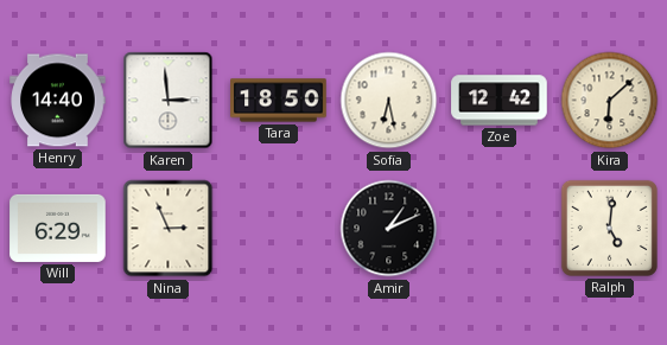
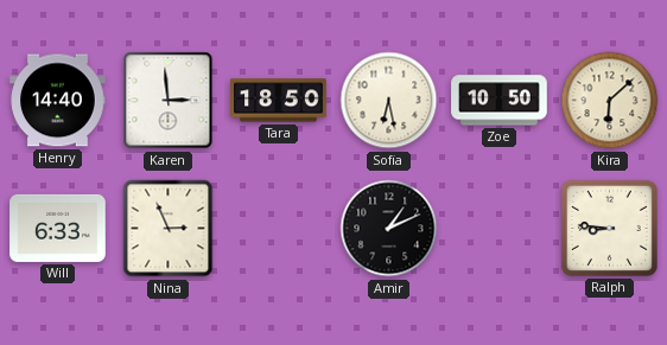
Zoe: 12:42 -> 10:50
Will: 6:29 -> 6:33
Ralph: 5:01 -> 8:46
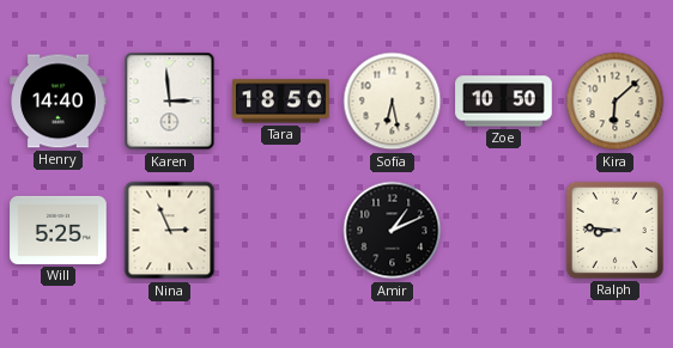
Will: 6:33 -> 5:25
